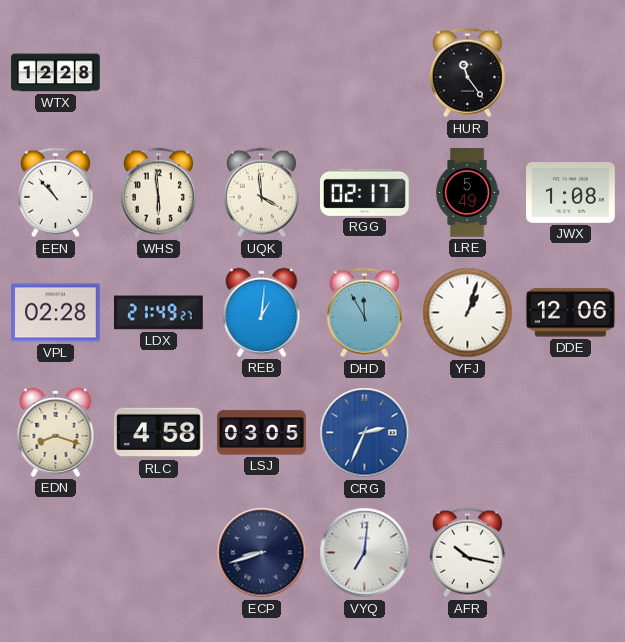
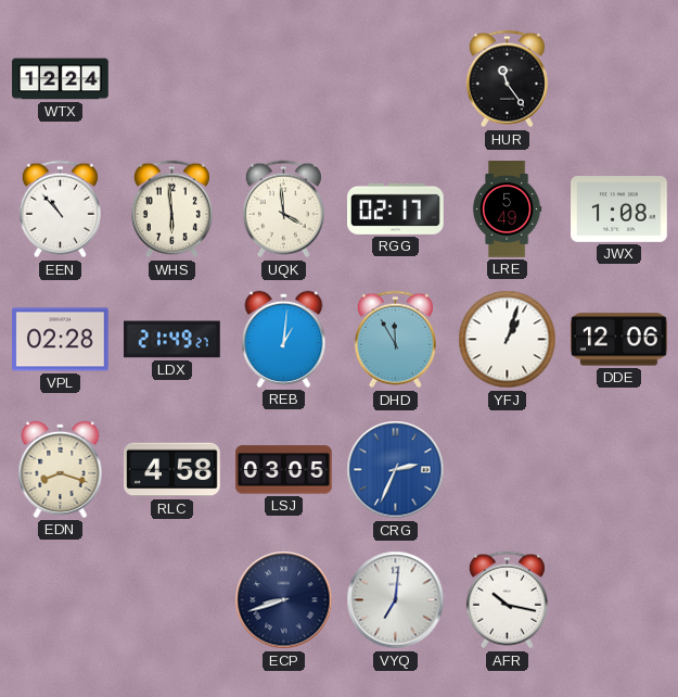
WTX: 12:28 -> 12:24
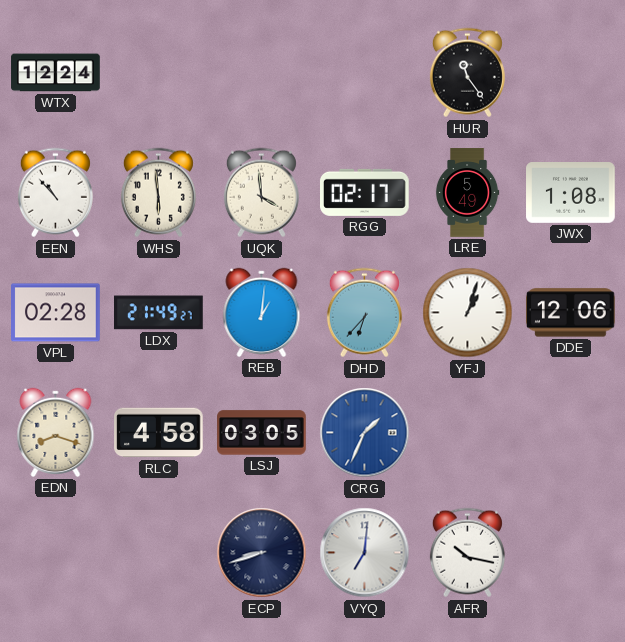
DHD: 11:55 -> 6:37
CRG: 2:34 -> 1:34
